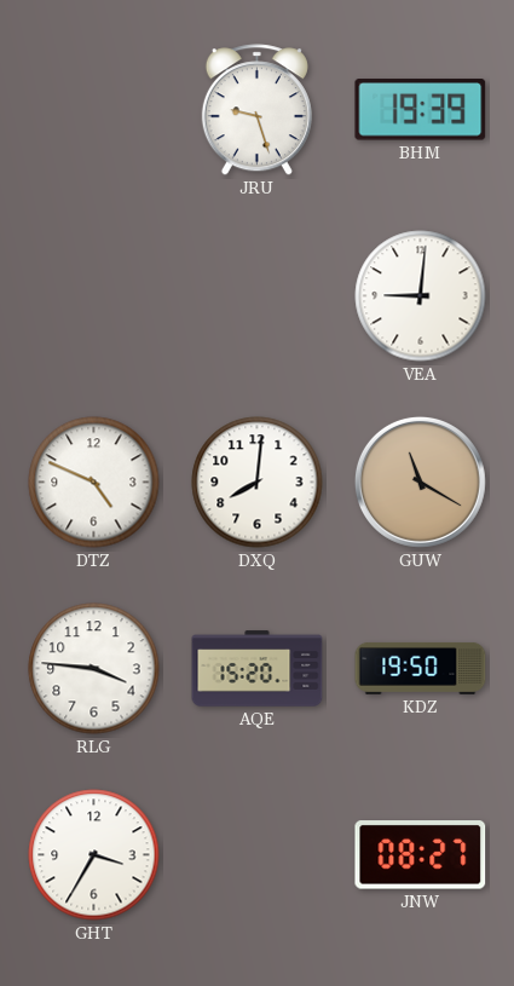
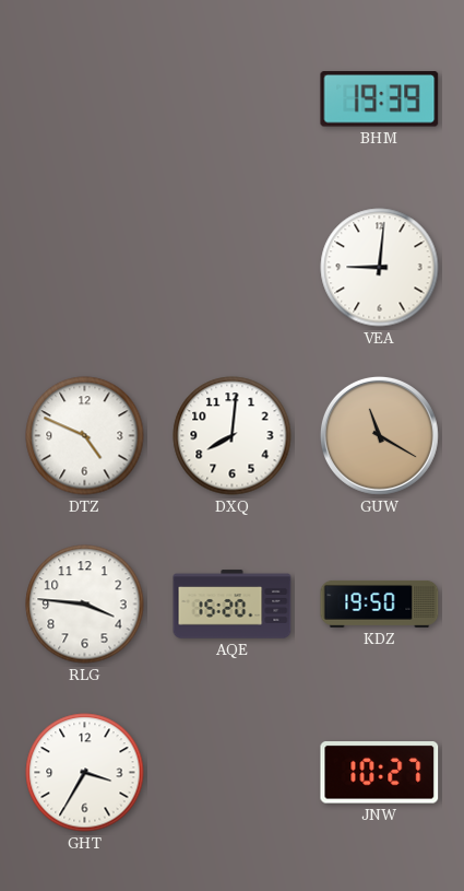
JRU: 9:27 -> none
JNW: 08:27 -> 10:27
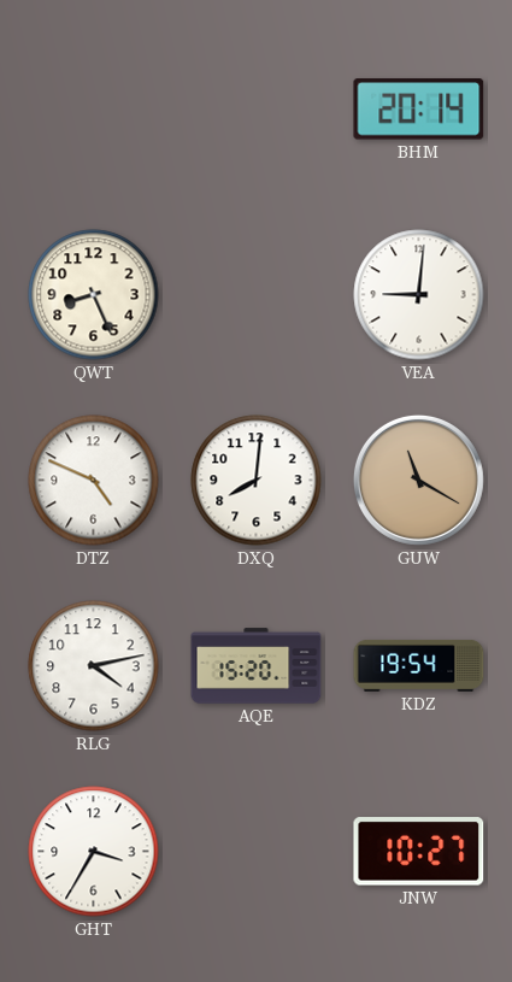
BHM: 19:39 -> 20:14
QWT: none -> 8:26
RLG: 3:46 -> 4:13
KDZ: 19:50 -> 19:54
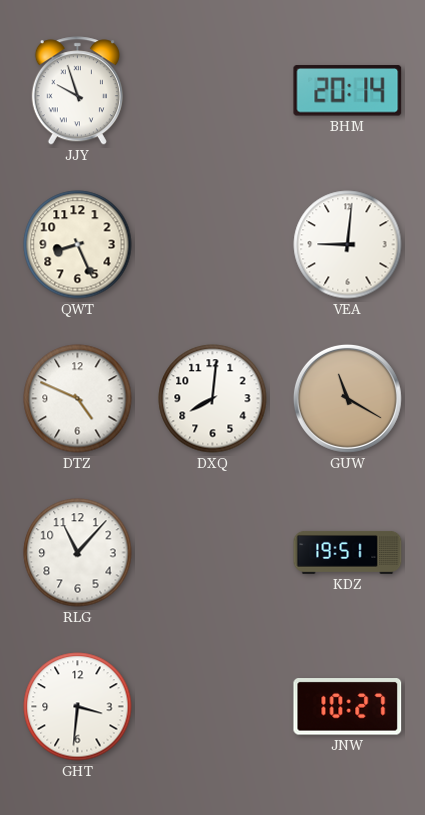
JJY: none -> 9:57
RLG: 4:13 -> 11:07
AQE: 15:20 -> none
KDZ: 19:54 -> 19:51
GHT: 3:35 -> 3:31
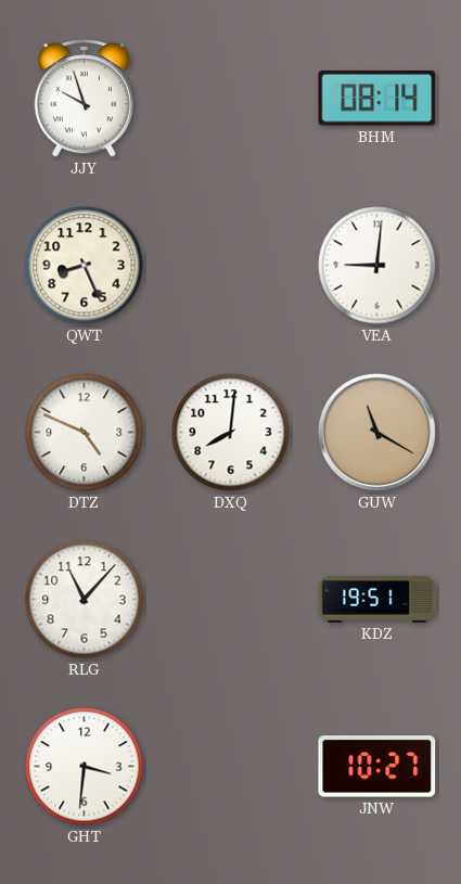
BHM: 20:14 -> 08:14
